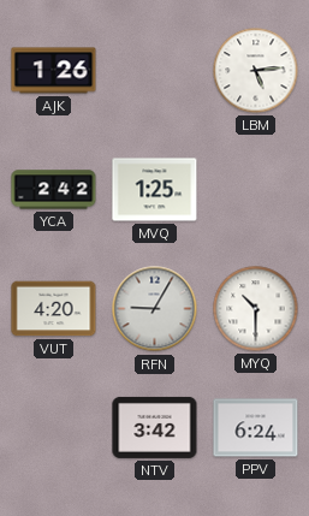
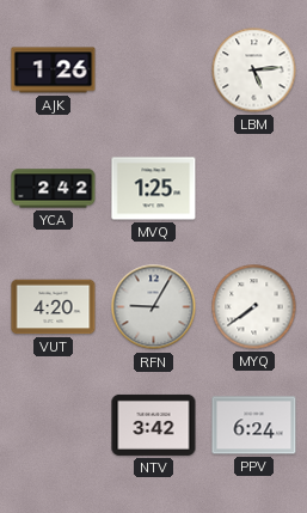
MYQ: 10:30 -> 7:39
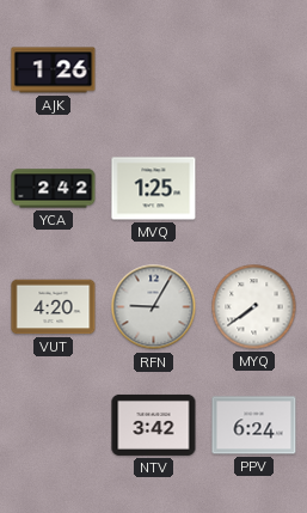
LBM: 5:14 -> none
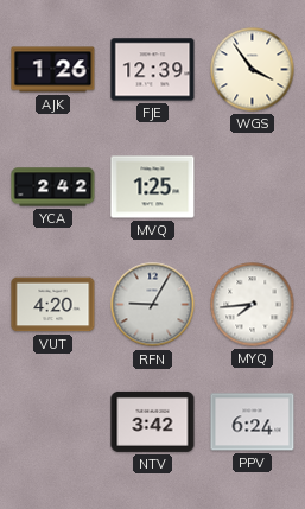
FJE: none -> 12:39
WGS: none -> 3:54
MYQ: 7:39 -> 7:44
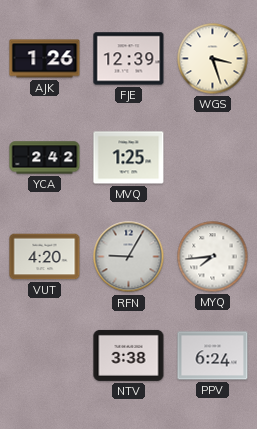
WGS: 3:54 -> 3:27
NTV: 3:42 -> 3:38
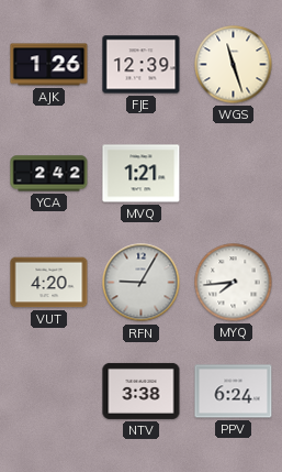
WGS: 3:27 -> 11:27
MVQ: 1:25 -> 1:21
